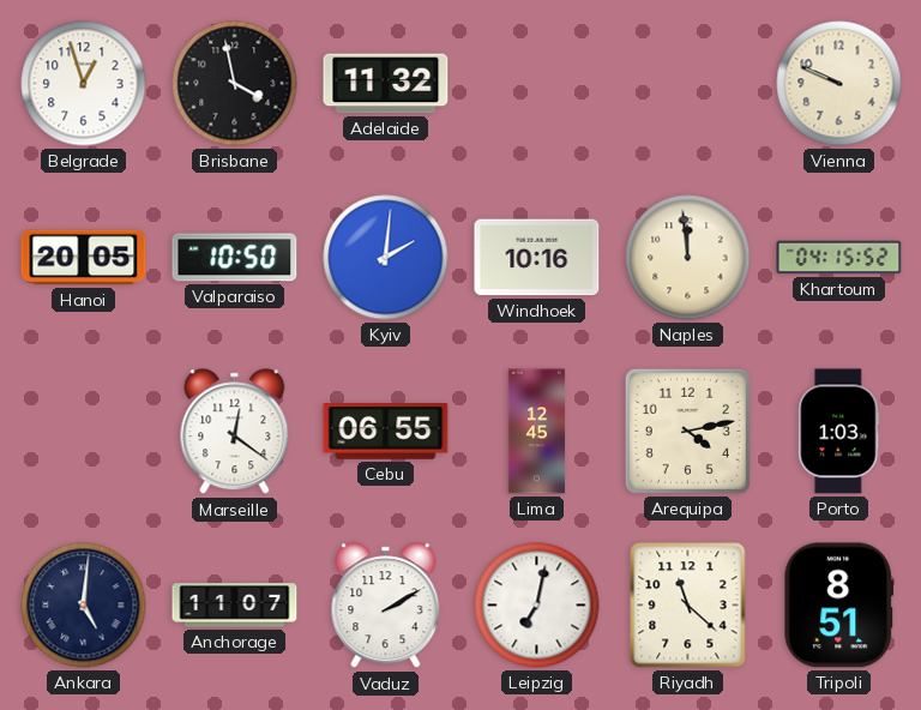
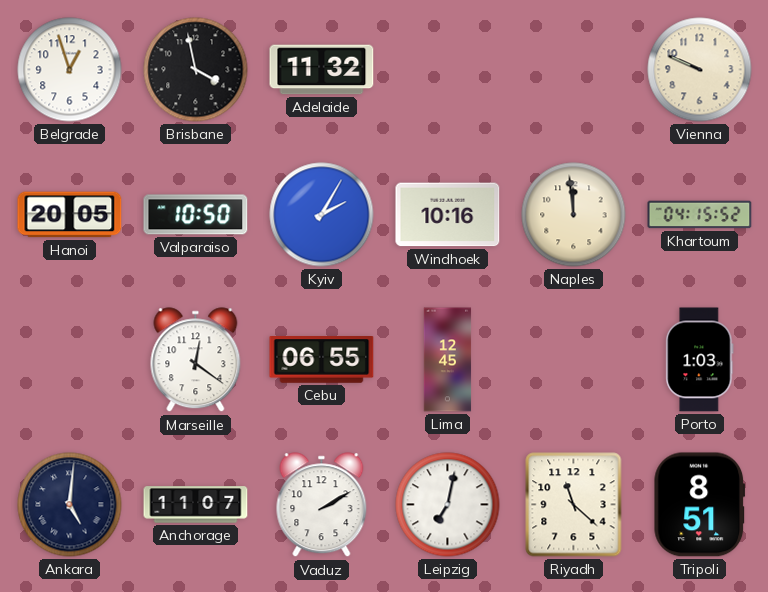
Kyiv: 2:01 -> 2:05
Arequipa: 4:13 -> none
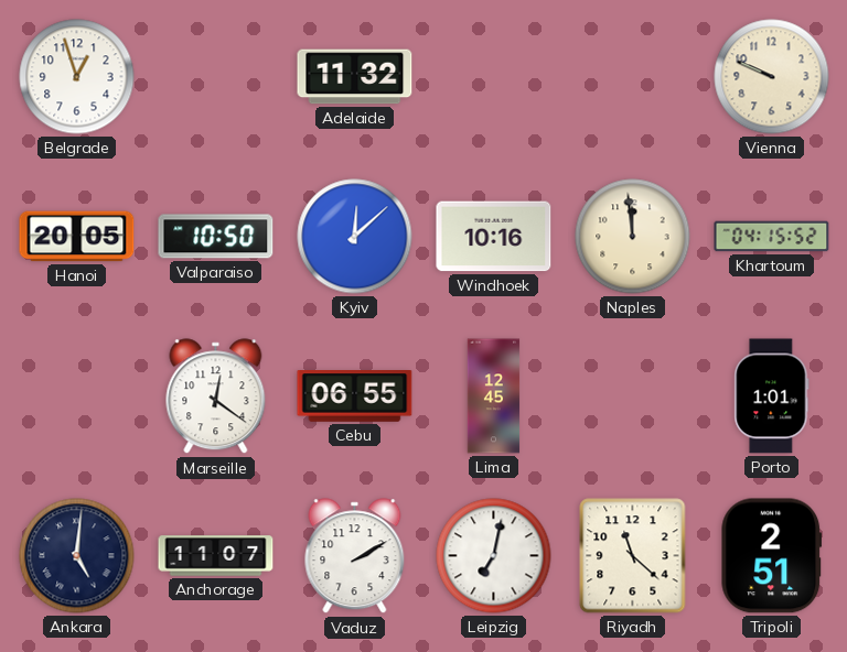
Brisbane: 3:58 -> none
Kyiv: 2:05 -> 12:08
Porto: 1:03 -> 1:01
Tripoli: 8:51 -> 2:51
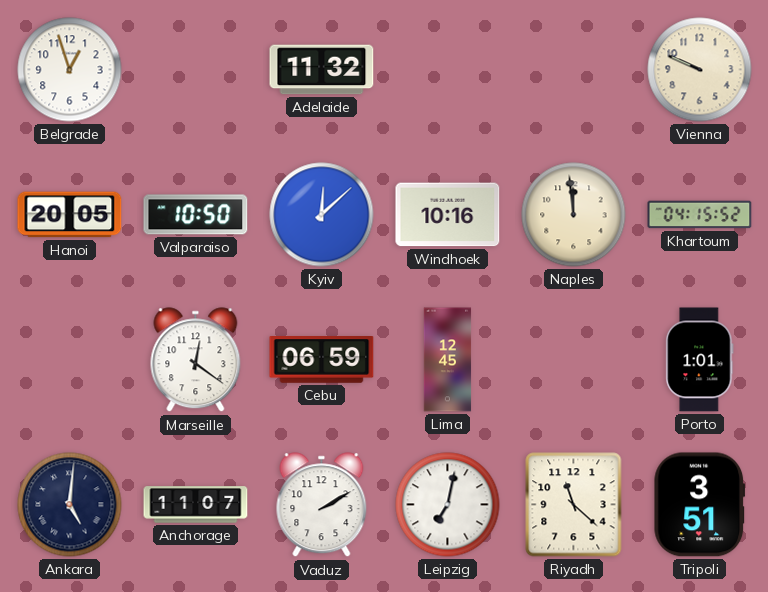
Cebu: 06:55 -> 06:59
Tripoli: 2:51 -> 3:51
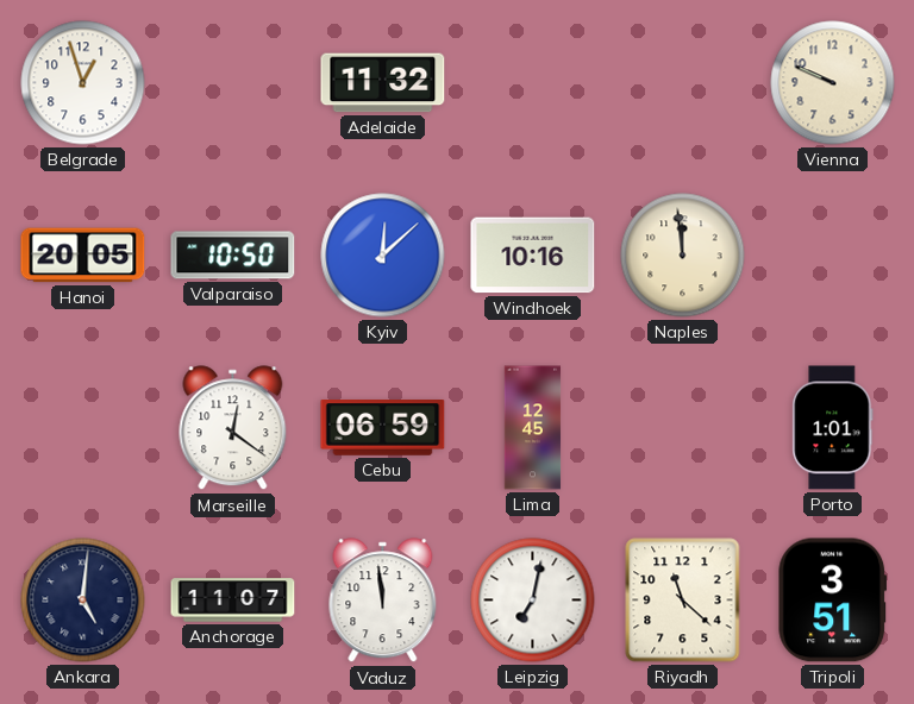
Khartoum: 04:15 -> none
Vaduz: 2:10 -> 11:59
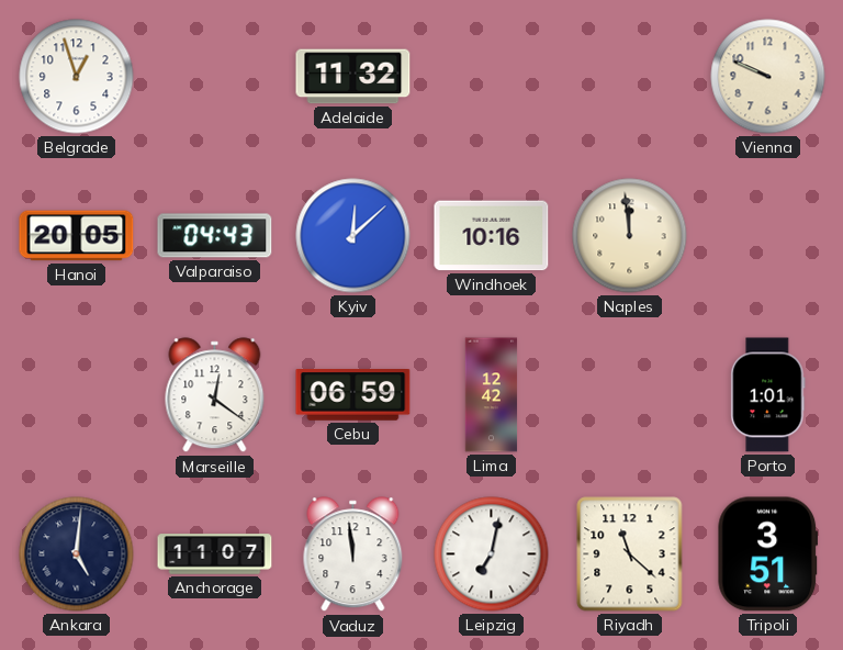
Valparaiso: 10:50 -> 04:43
Lima: 12:45 -> 12:42
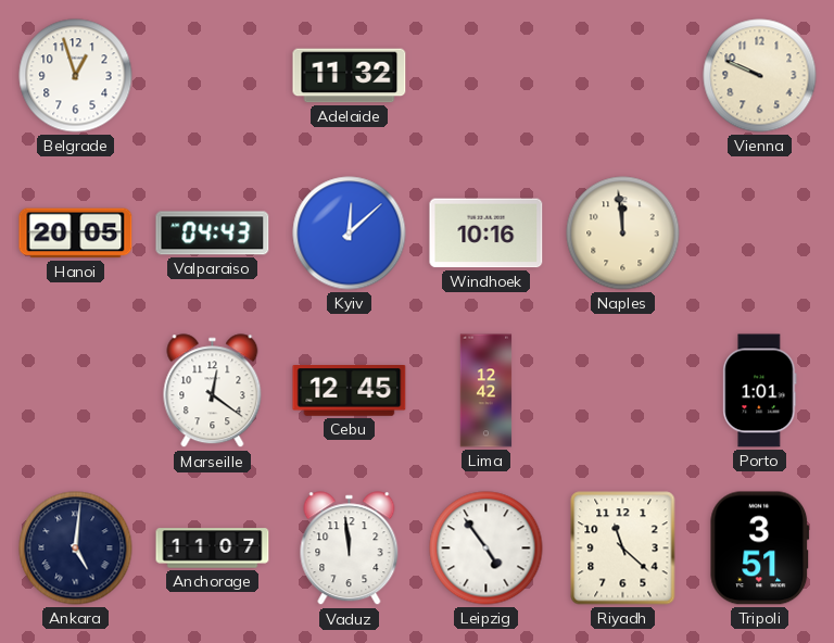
Cebu: 06:59 -> 12:45
Leipzig: 7:02 -> 4:54
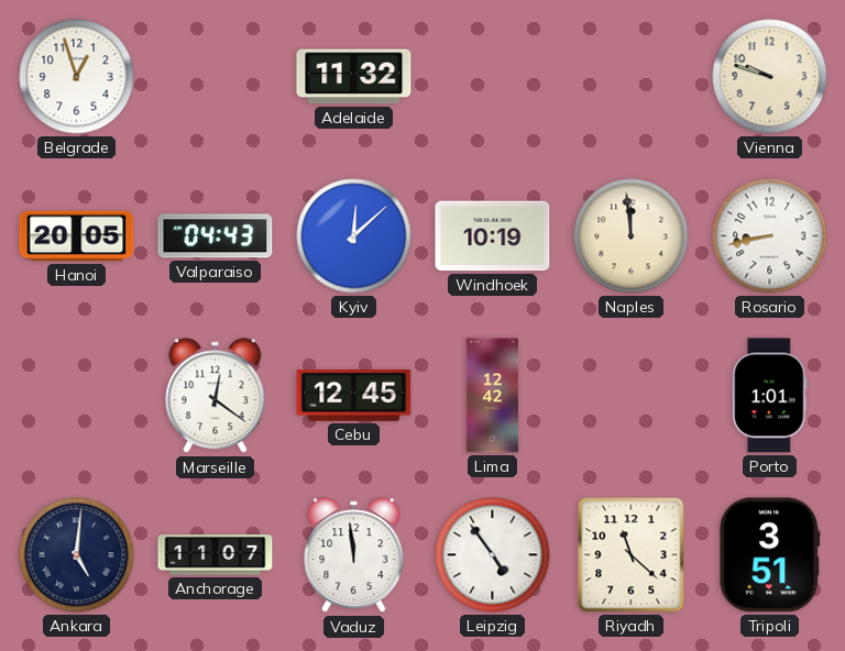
Vienna: 9:49 -> 9:48
Windhoek: 10:16 -> 10:19
Rosario: none -> 8:43
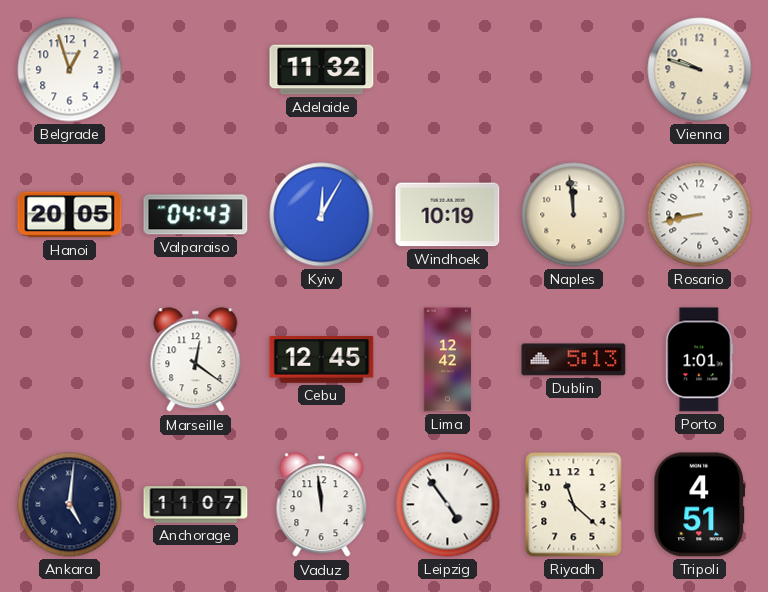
Kyiv: 12:08 -> 12:05
Dublin: none -> 5:13
Tripoli: 3:51 -> 4:51
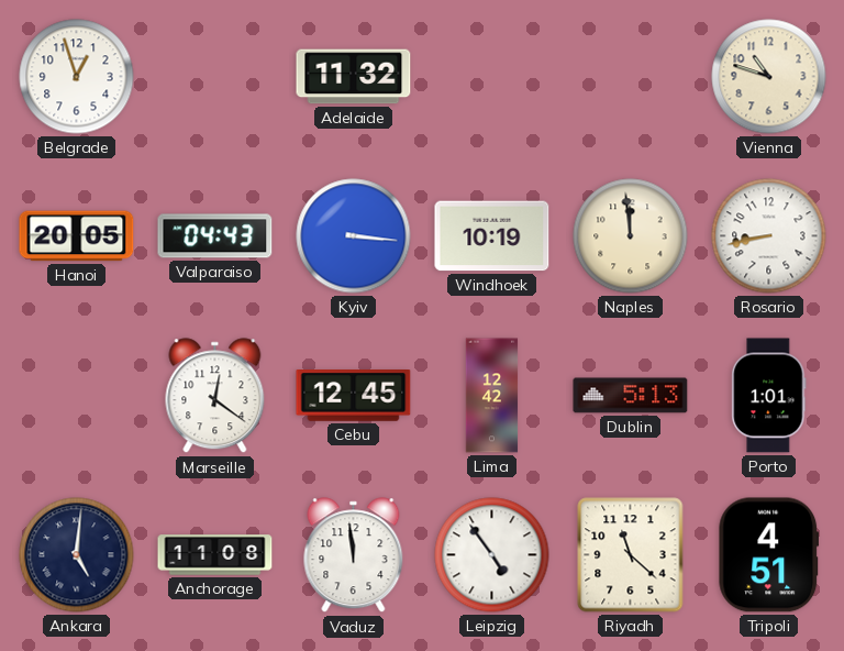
Vienna: 9:48 -> 10:48
Kyiv: 12:05 -> 3:16
Anchorage: 11:07 -> 11:08
